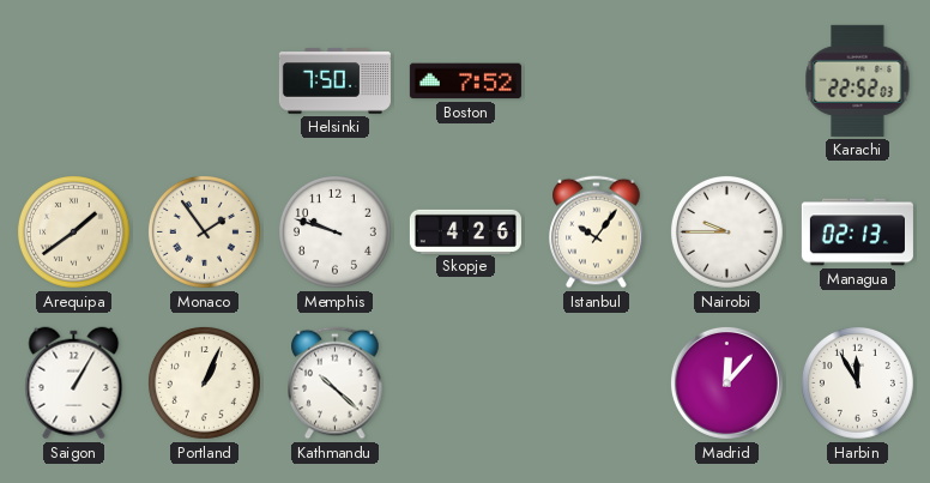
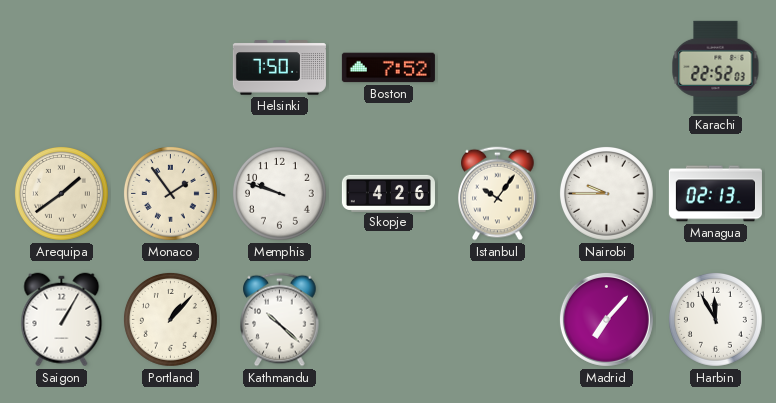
Portland: 1:04 -> 1:07
Madrid: 12:07 -> 7:07
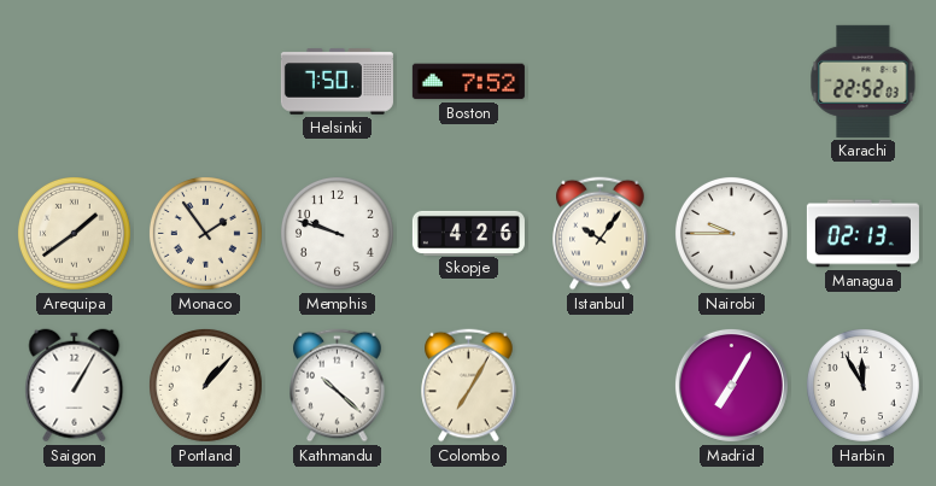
Colombo: none -> 7:05
Madrid: 7:07 -> 7:05
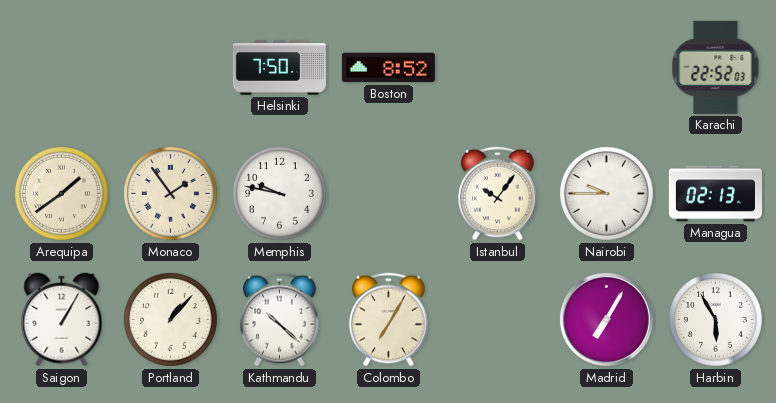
Boston: 7:52 -> 8:52
Memphis: 9:48 -> 9:47
Skopje: 4:26 -> none
Harbin: 11:55 -> 5:55
